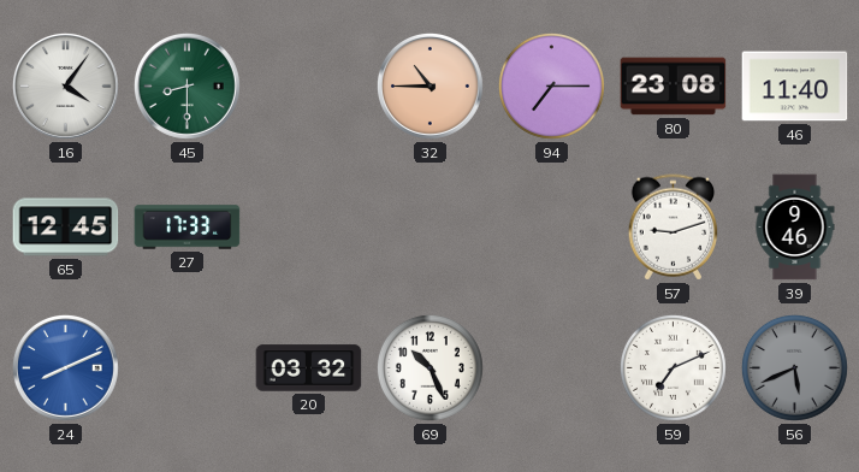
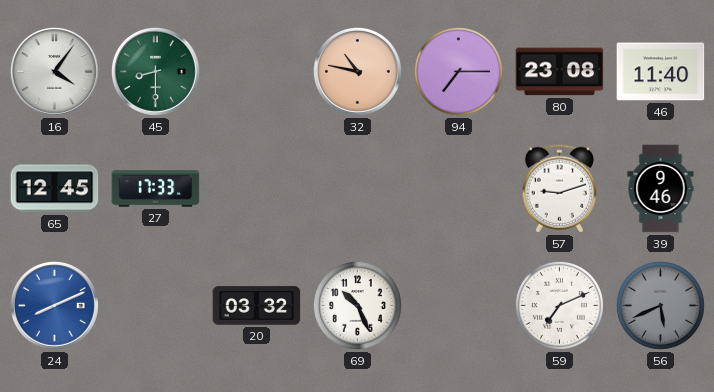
32: 10:45 -> 10:47
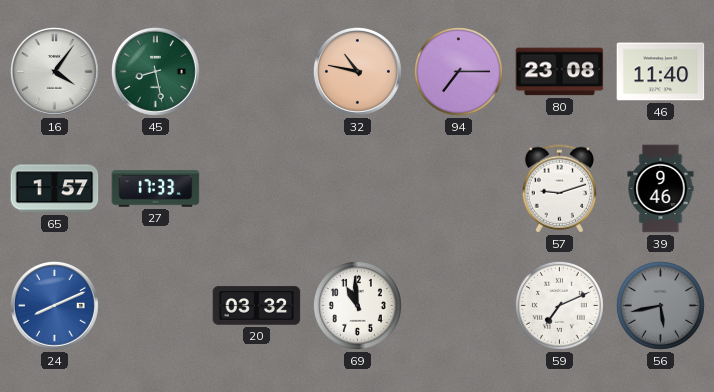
45: 8:30 -> 8:28
65: 12:45 -> 1:57
69: 10:26 -> 10:59
56: 5:41 -> 5:43
